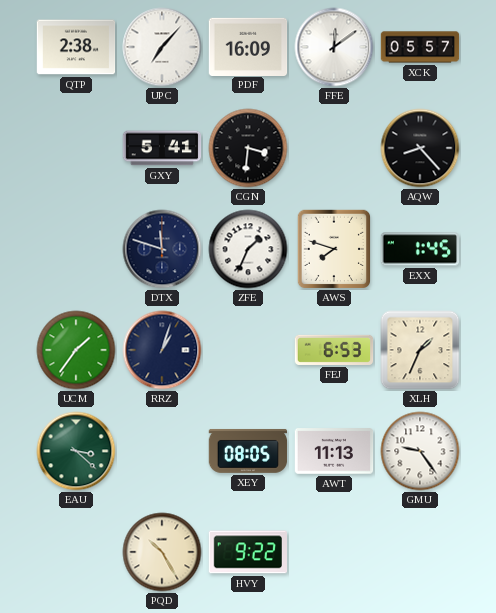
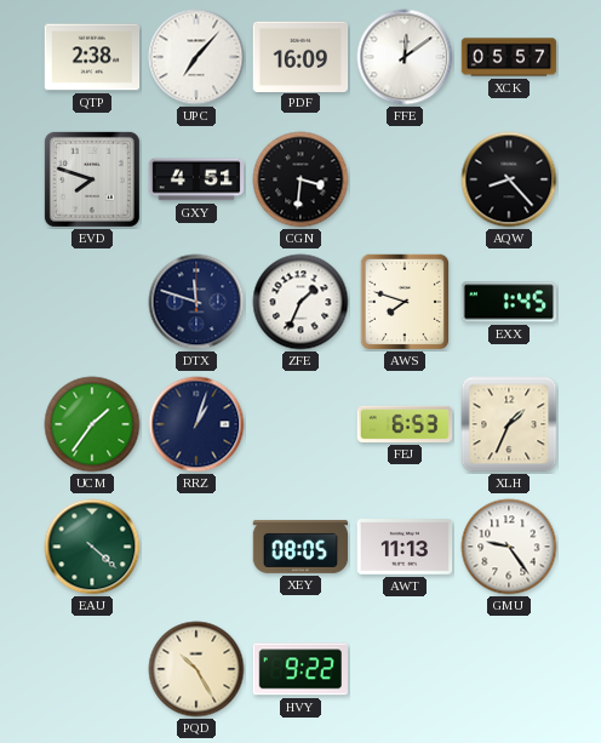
EVD: none -> 7:48
GXY: 5:41 -> 4:51
EAU: 3:22 -> 4:22
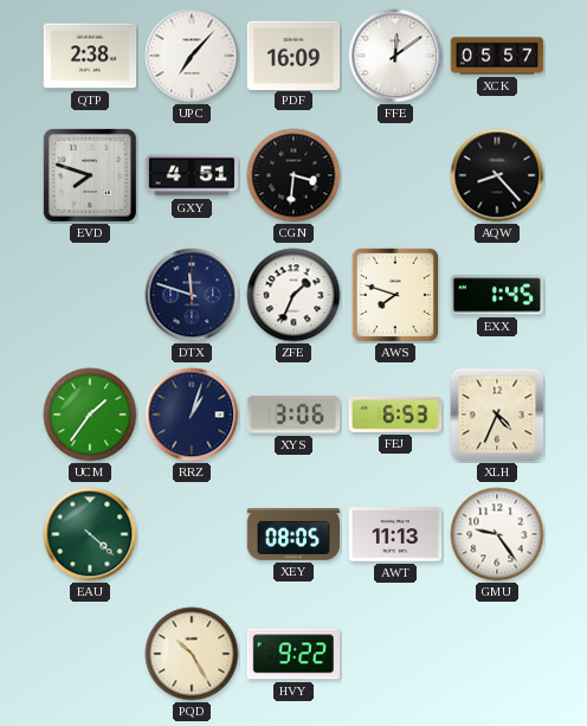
XYS: none -> 3:06
XLH: 1:34 -> 4:34
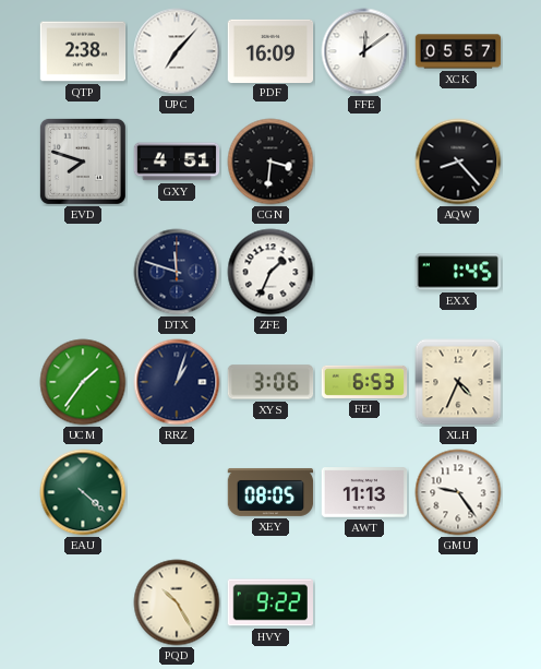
AWS: 7:48 -> none
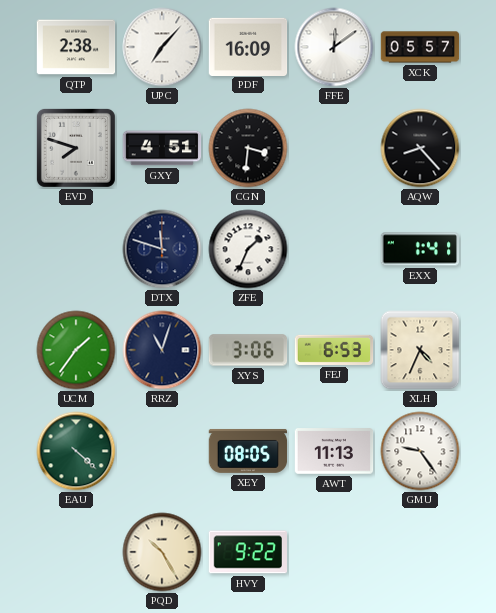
EXX: 1:45 -> 1:41
RRZ: 1:03 -> 11:03
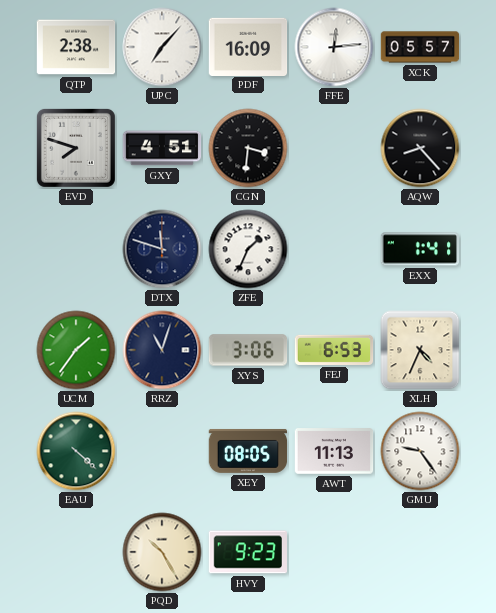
FFE: 12:09 -> 12:14
HVY: 9:22 -> 9:23
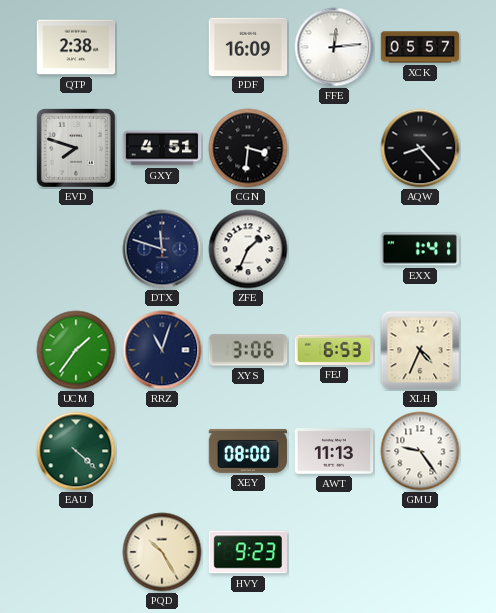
UPC: 7:07 -> none
XEY: 08:05 -> 08:00
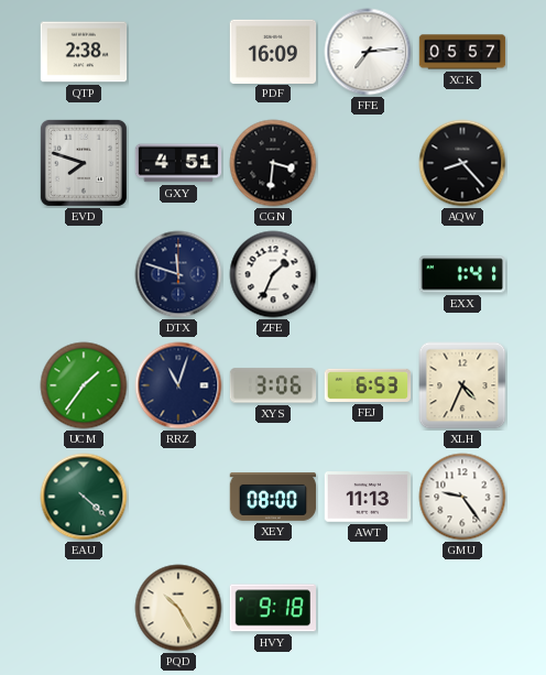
FFE: 12:14 -> 7:14
HVY: 9:23 -> 9:18
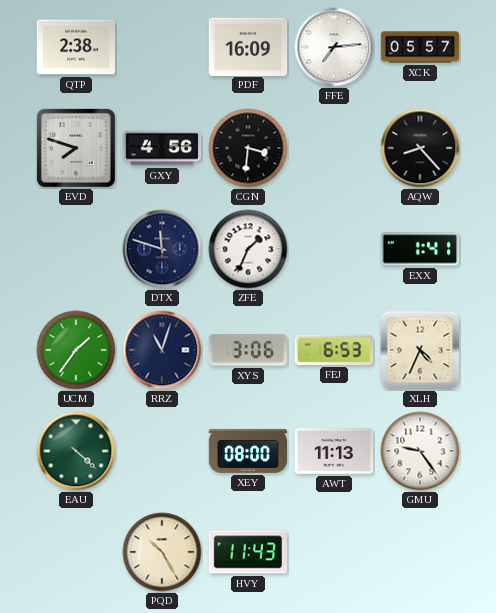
GXY: 4:51 -> 4:56
HVY: 9:18 -> 11:43
